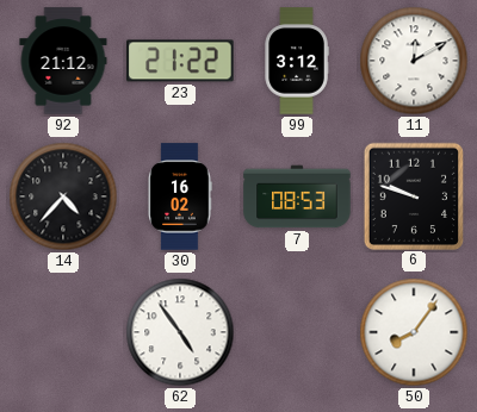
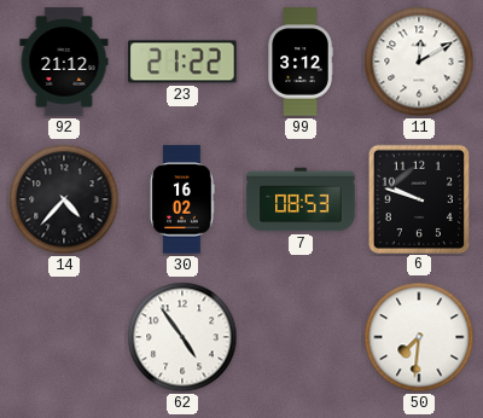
50: 8:06 -> 7:31
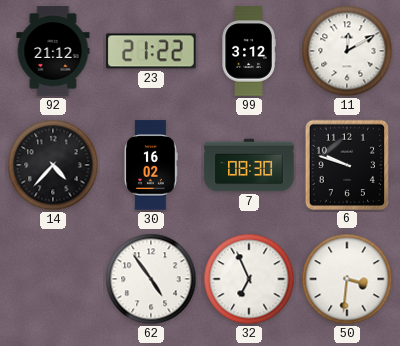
7: 08:53 -> 08:30
32: none -> 6:56
50: 7:31 -> 3:31
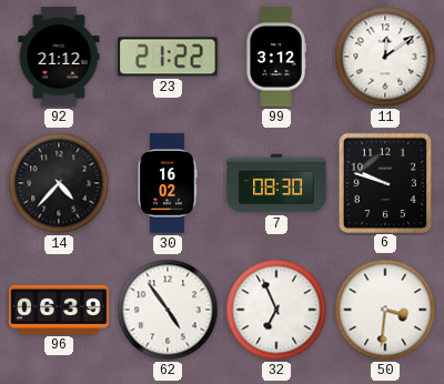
11: 12:10 -> 12:09
96: none -> 06:39
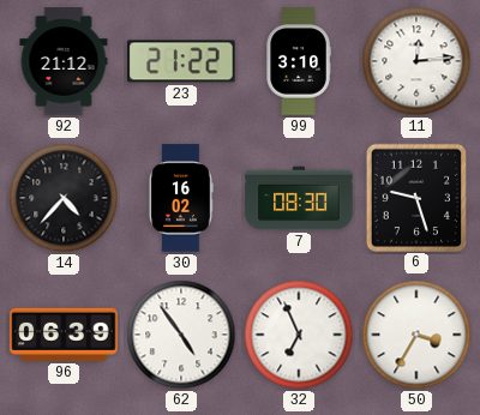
99: 3:12 -> 3:10
11: 12:09 -> 12:14
6: 9:48 -> 9:27
50: 3:31 -> 3:35
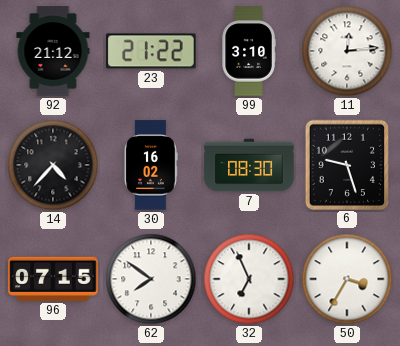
96: 06:39 -> 07:15
62: 4:54 -> 7:51
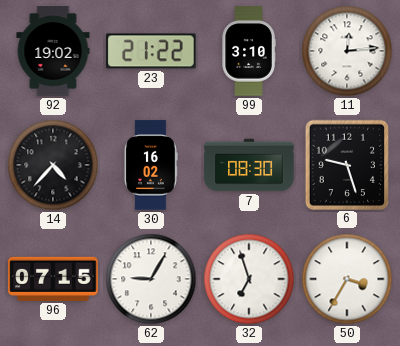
92: 21:12 -> 19:02
62: 7:51 -> 9:05
32: 6:56 -> 6:57
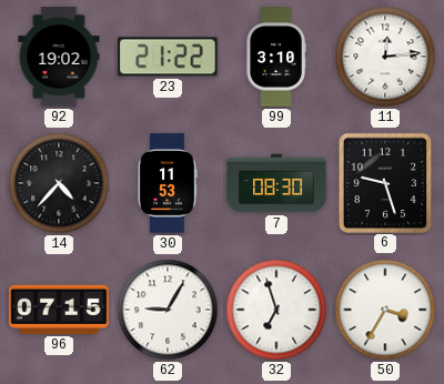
30: 16:02 -> 11:53
